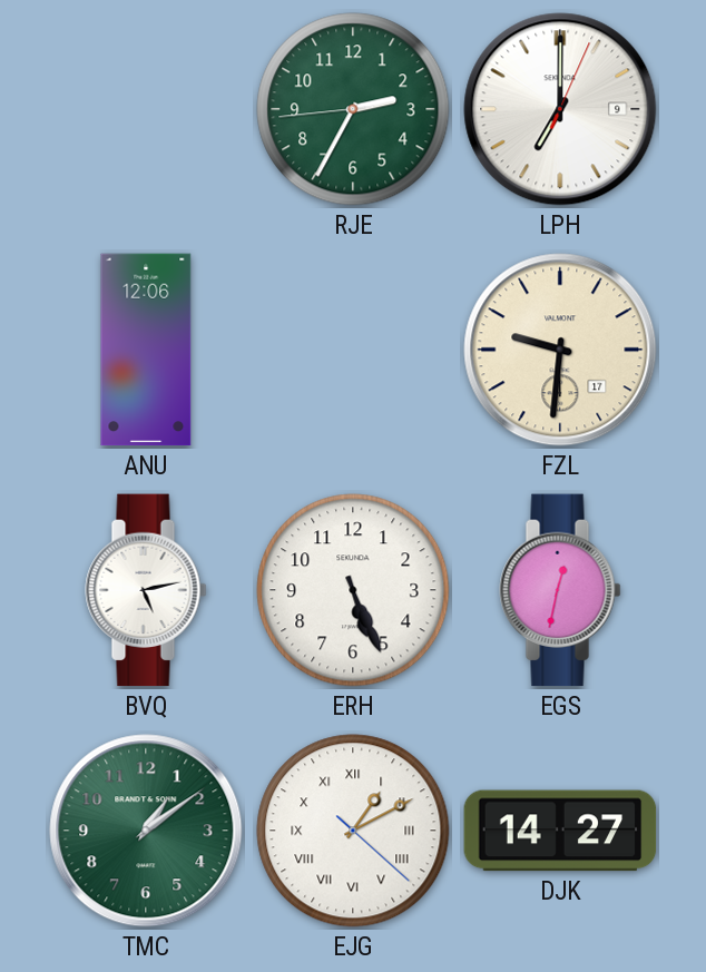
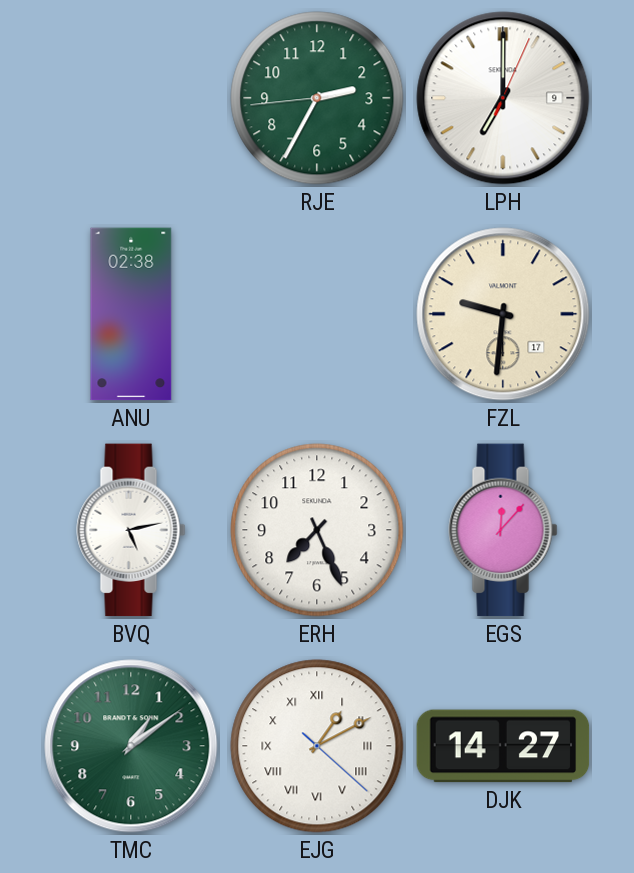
ANU: 12:06 -> 02:38
ERH: 5:26 -> 7:26
EGS: 12:32 -> 12:07
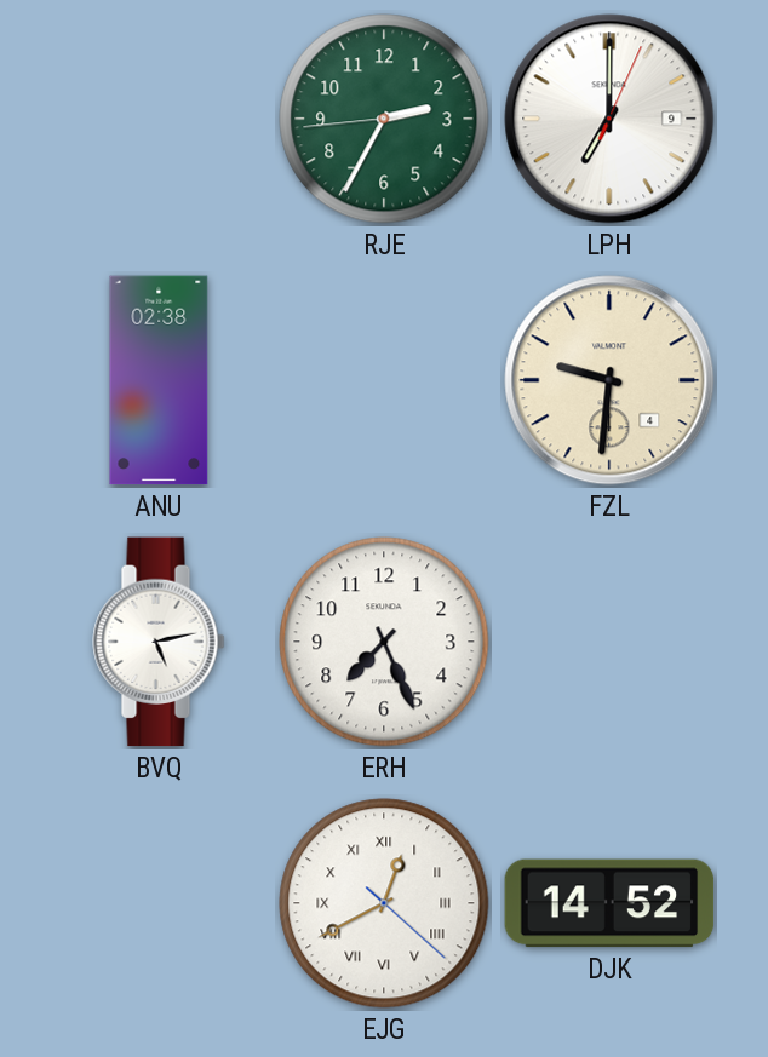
FZL date: 17 -> 4
EGS: 12:07 -> none
TMC: 1:09 -> none
EJG: 1:10 -> 12:40
DJK: 14:27 -> 14:52
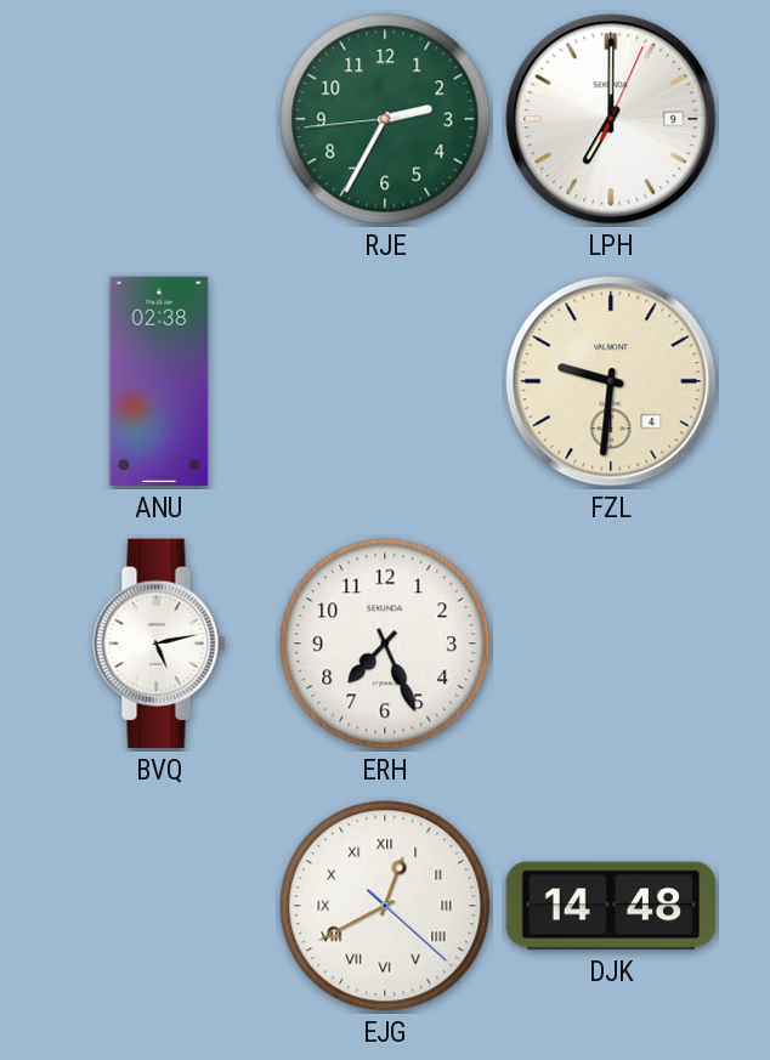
DJK: 14:52 -> 14:48
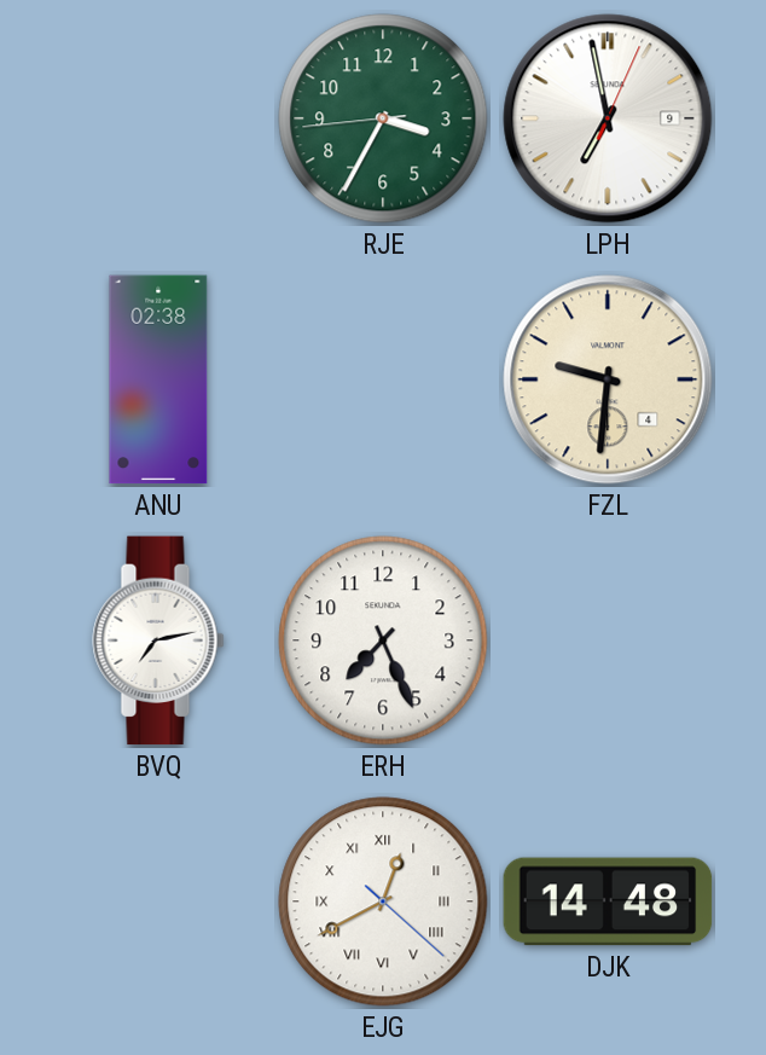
RJE: 2:34 -> 3:34
LPH: 7:00 -> 6:58
BVQ: 5:13 -> 7:13
